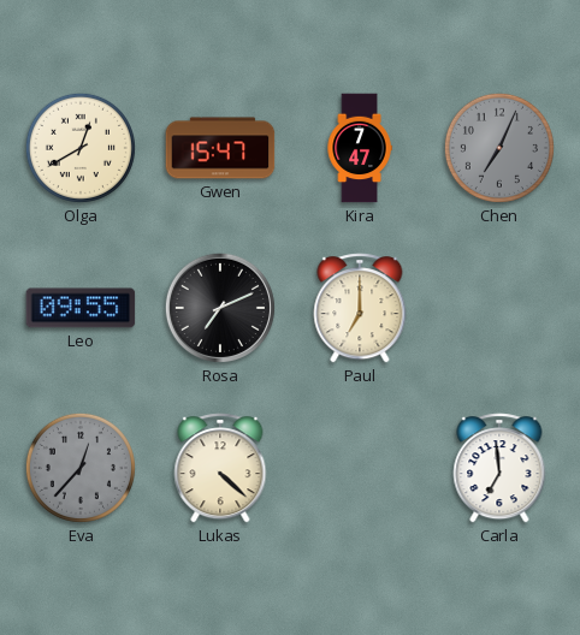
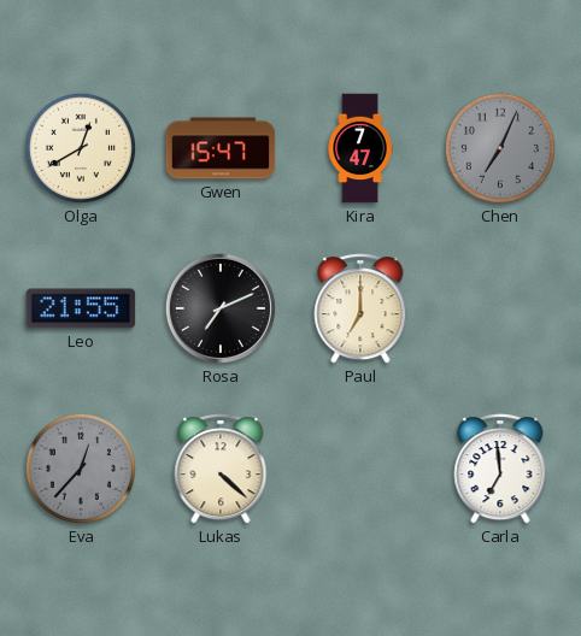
Leo: 09:55 -> 21:55
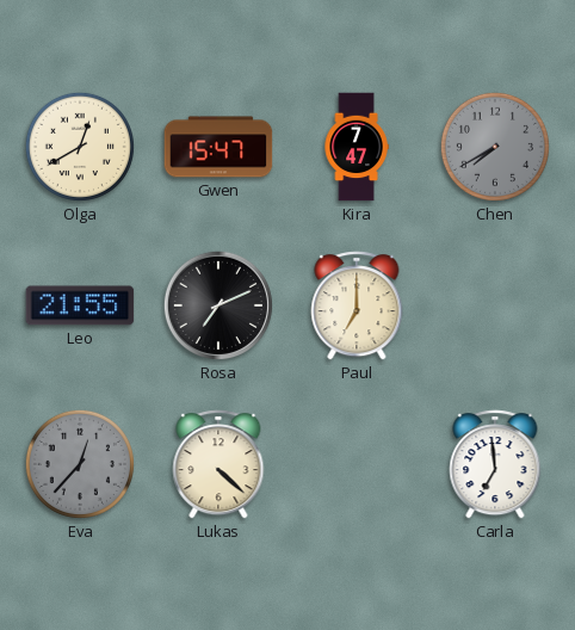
Chen: 7:04 -> 7:40
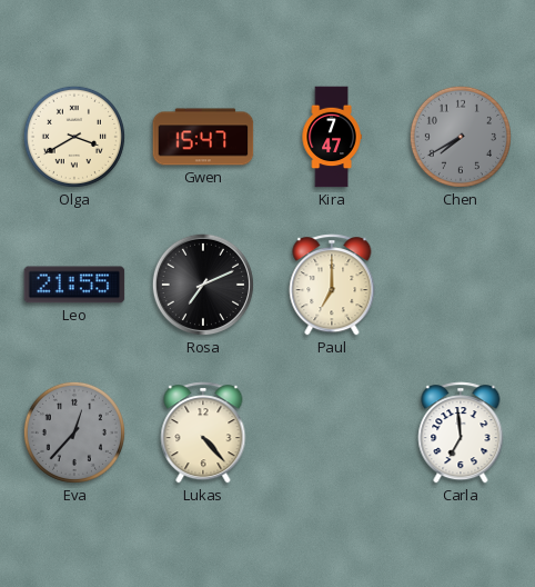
Olga: 12:40 -> 3:40
Lukas: 4:22 -> 4:23
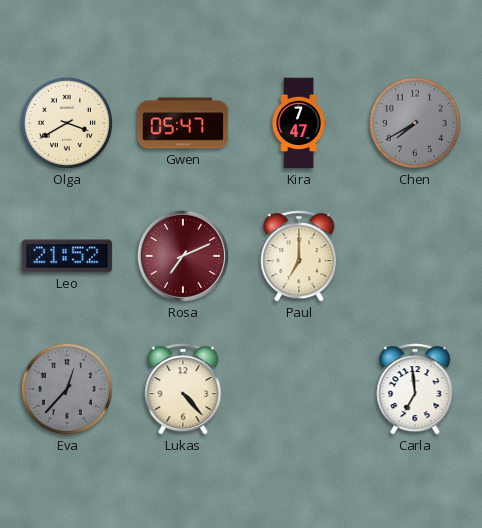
Gwen: 15:47 -> 05:47
Leo: 21:55 -> 21:52
Rosa dial: black -> burgundy
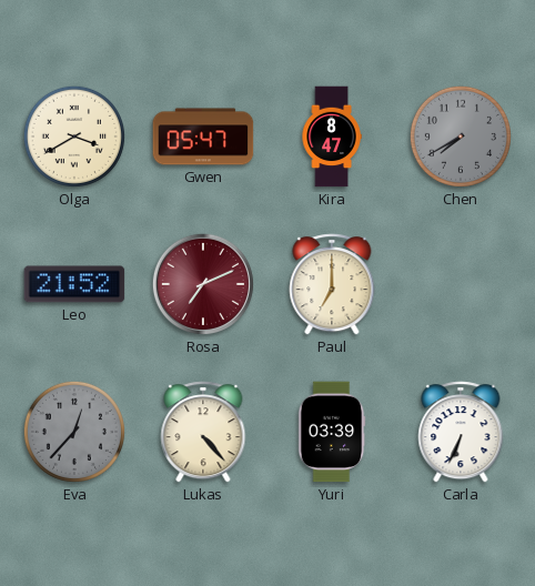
Kira: 7:47 -> 8:47
Yuri: none -> 03:39
Carla: 6:59 -> 6:34
